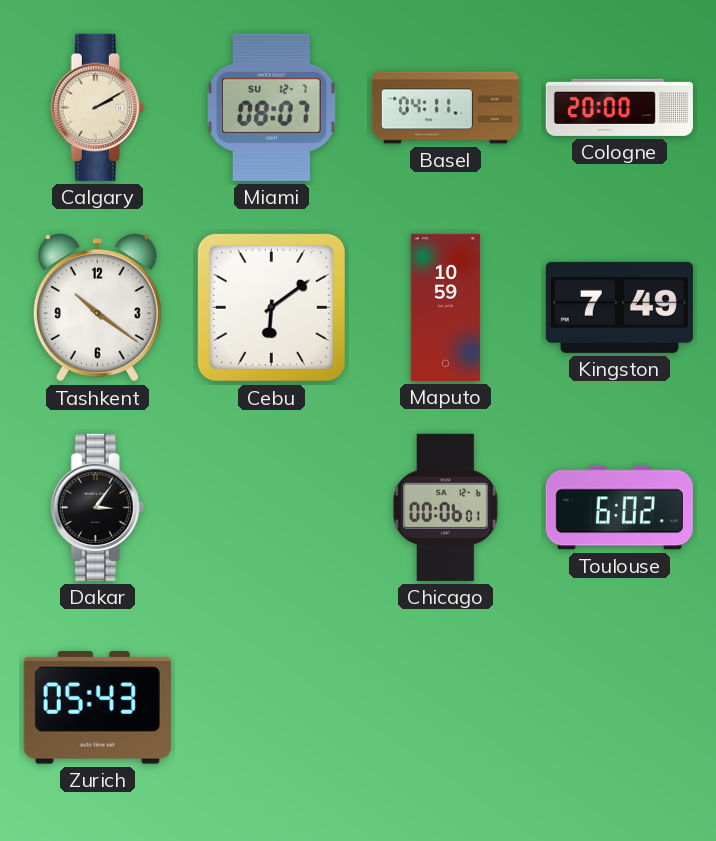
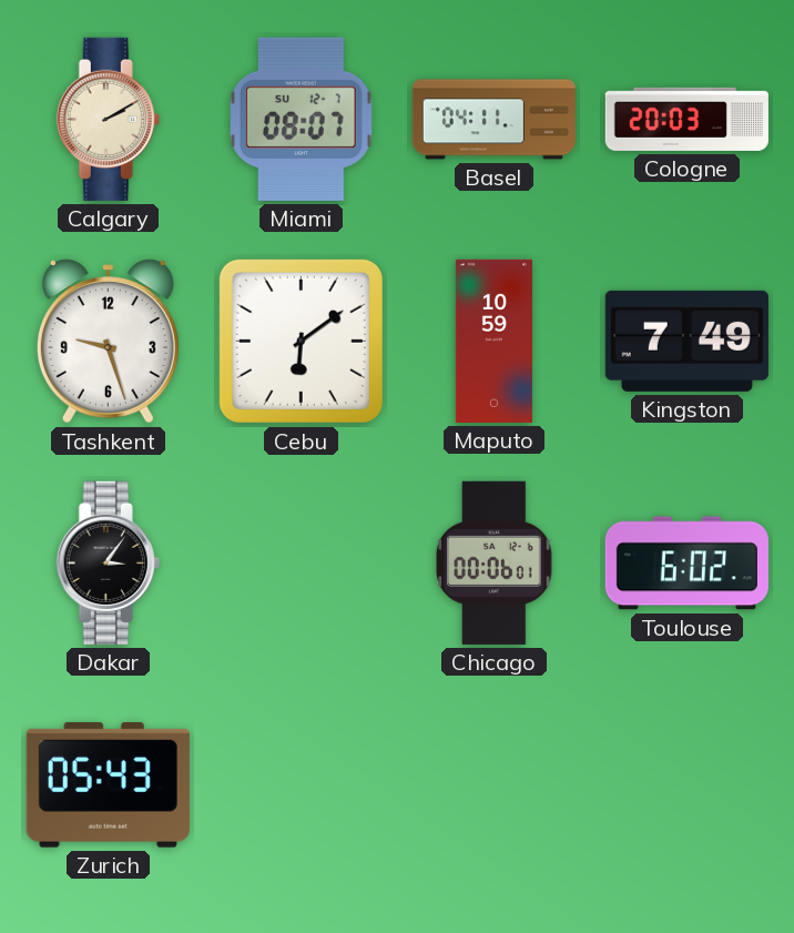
Cologne: 20:00 -> 20:03
Tashkent: 10:21 -> 9:27
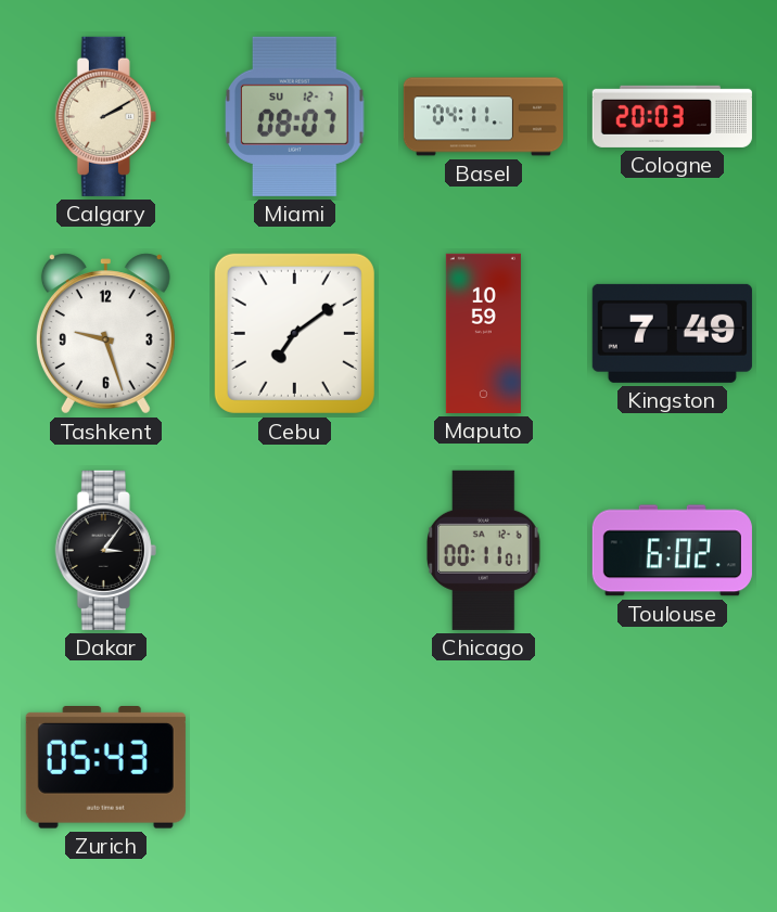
Cebu: 6:09 -> 7:09
Chicago: 00:06 -> 00:11
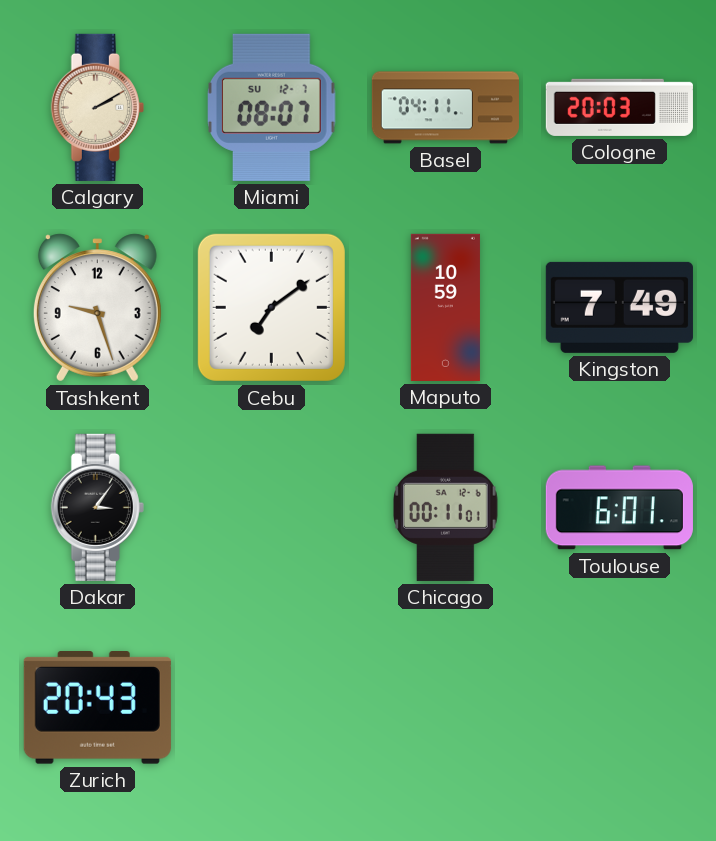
Toulouse: 6:02 -> 6:01
Zurich: 05:43 -> 20:43
